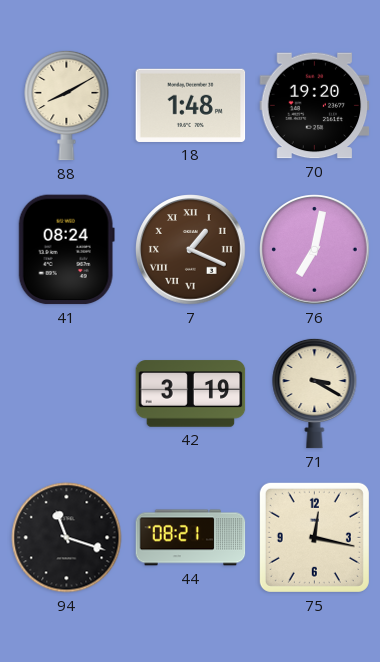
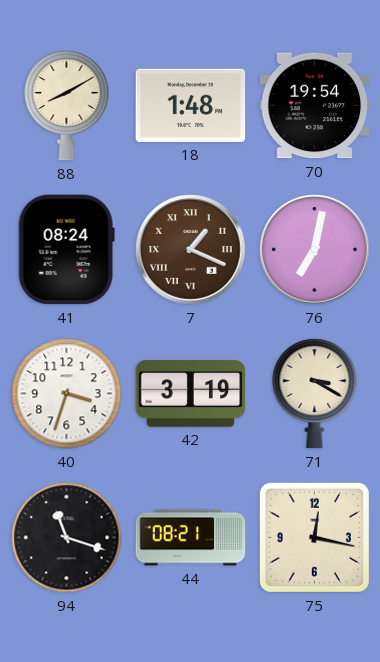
70: 19:20 -> 19:54
40: none -> 3:33
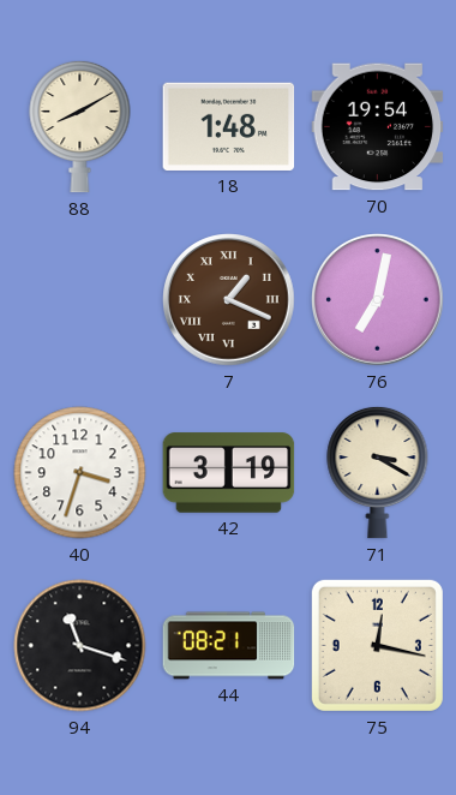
41: 08:24 -> none
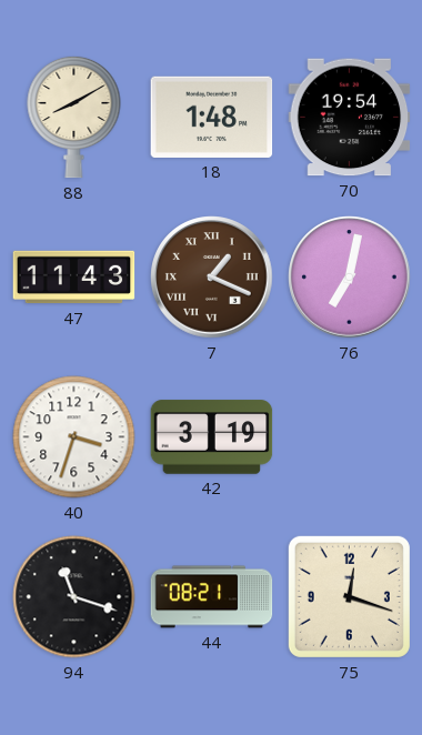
47: none -> 11:43
71: 3:20 -> none
75: 12:17 -> 12:18
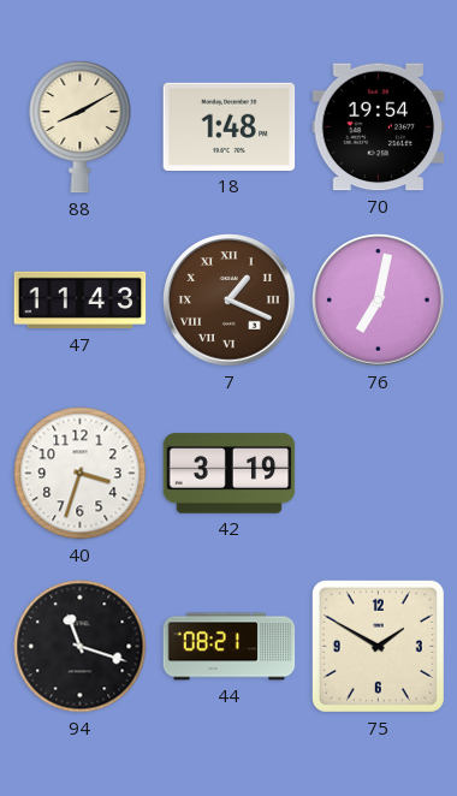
75: 12:18 -> 1:50
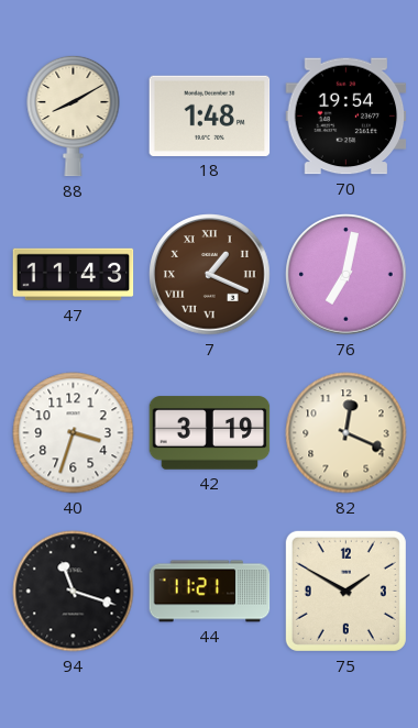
82: none -> 12:19
44: 08:21 -> 11:21
